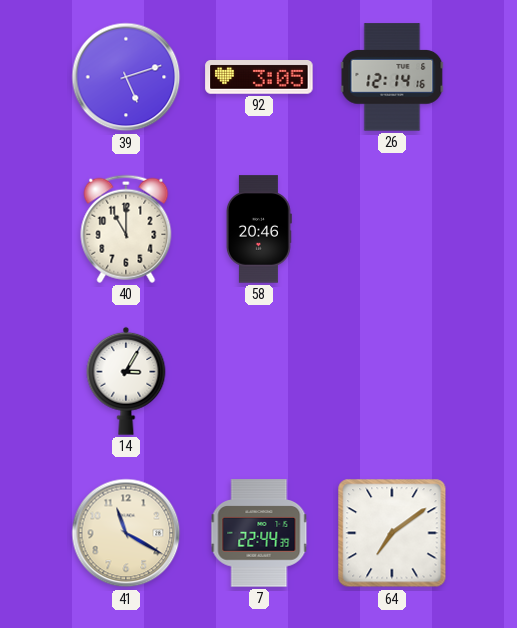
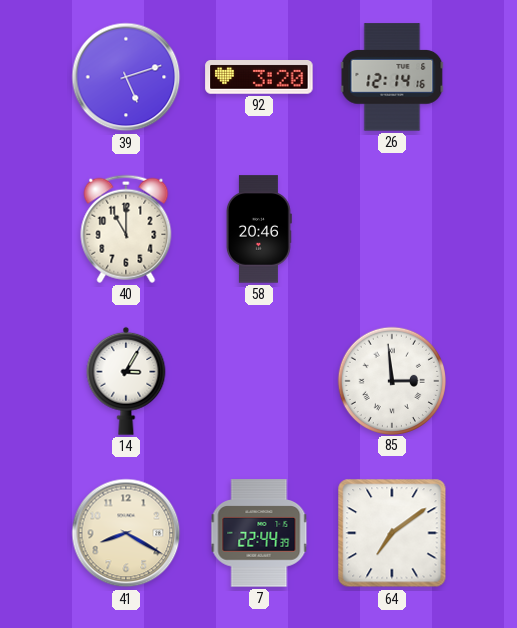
92: 3:05 -> 3:20
85: none -> 2:59
41: 11:20 -> 8:20
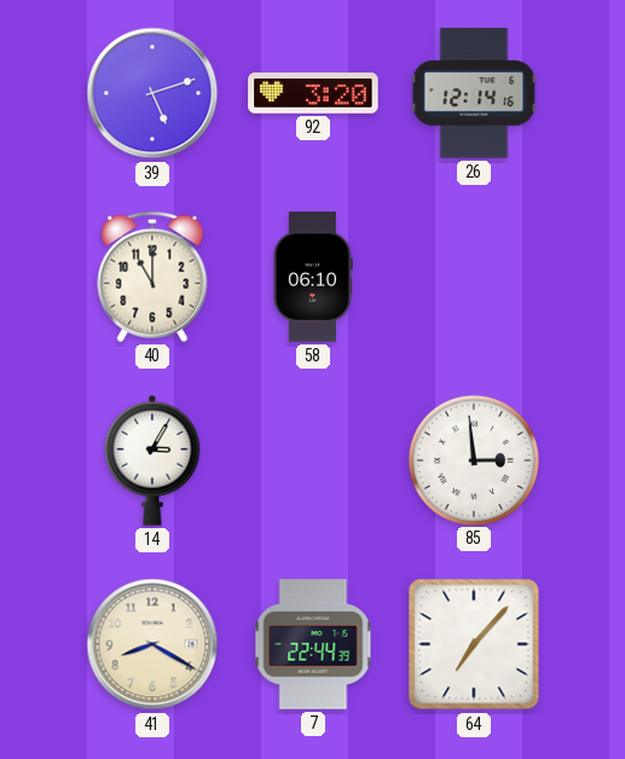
58: 20:46 -> 06:10
64: 7:09 -> 7:07
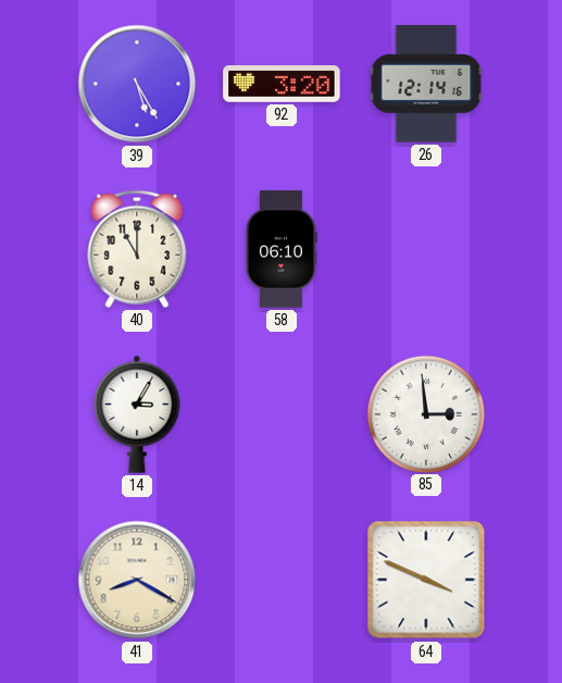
39: 5:12 -> 5:25
7: 22:44 -> none
64: 7:07 -> 3:49
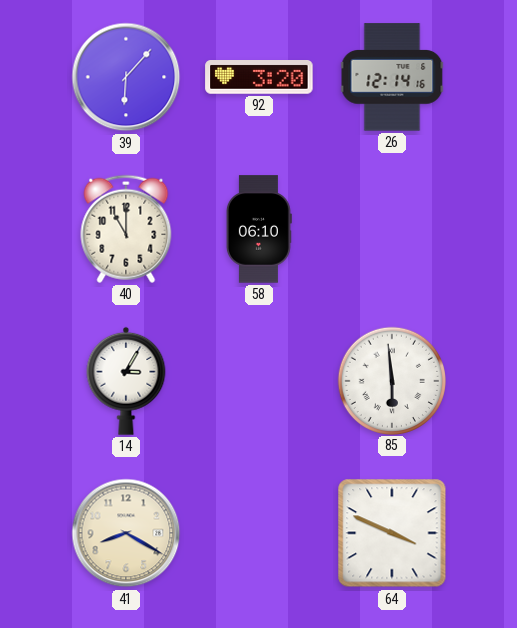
39: 5:25 -> 6:07
85: 2:59 -> 5:59
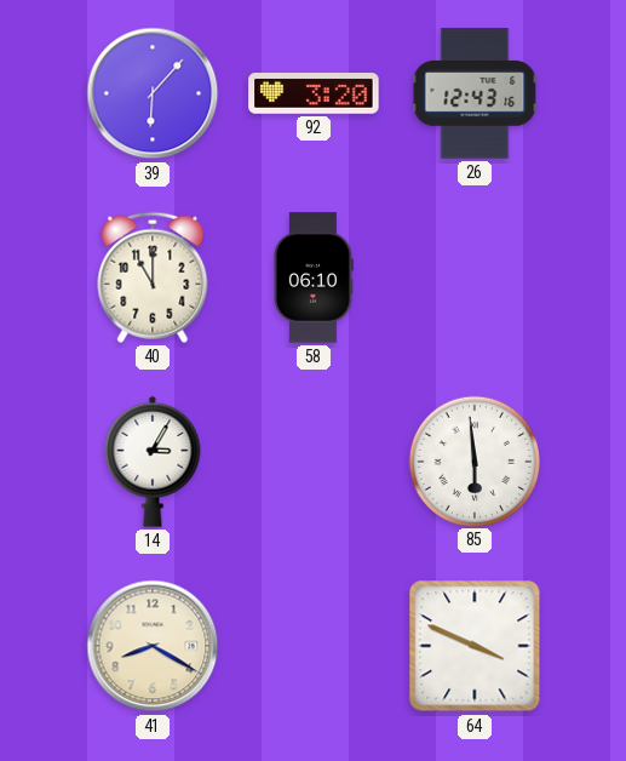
26: 12:14 -> 12:43
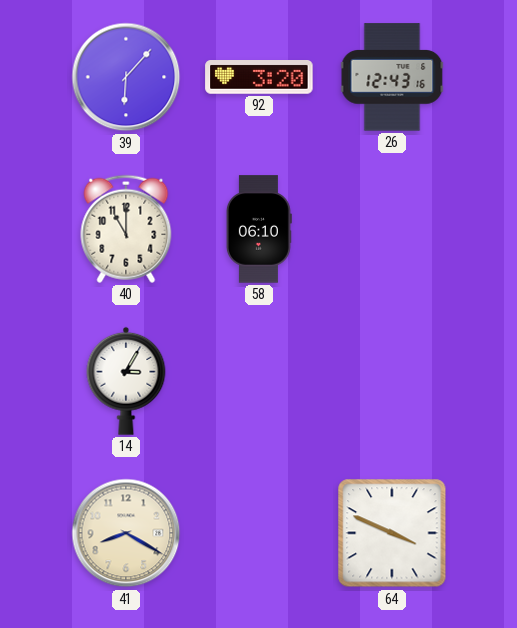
85: 5:59 -> none
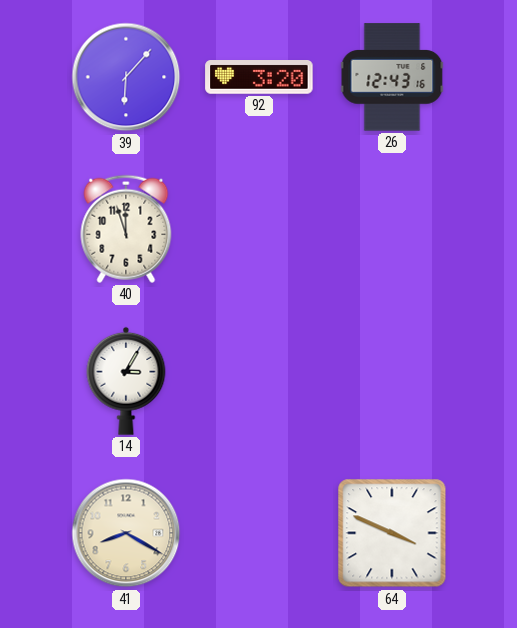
40: 11:00 -> 11:57
58: 06:10 -> none
